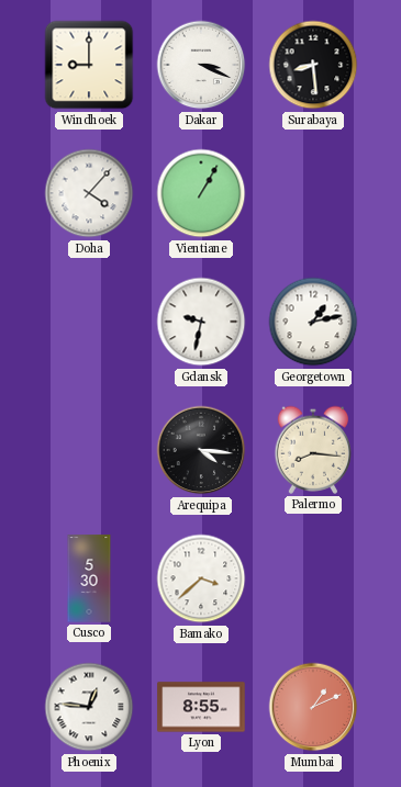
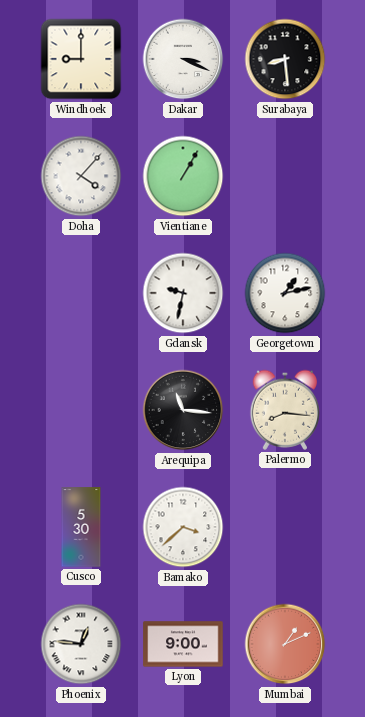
Arequipa: 4:16 -> 11:16
Lyon: 8:55 -> 9:00
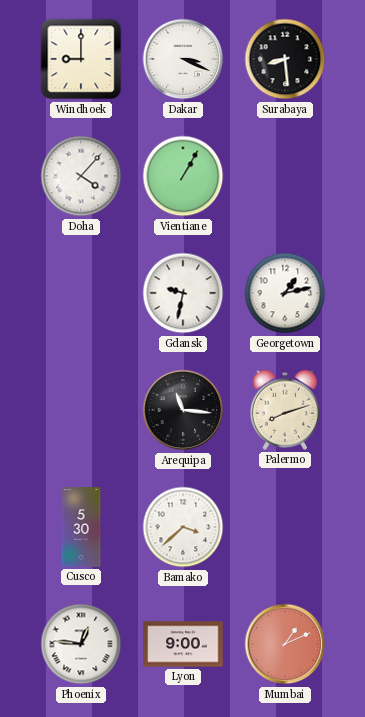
Palermo: 8:16 -> 8:12
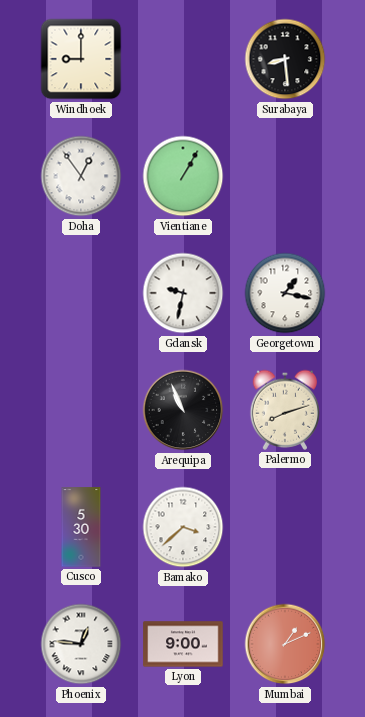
Dakar: 3:19 -> none
Doha: 4:07 -> 12:54
Georgetown: 1:13 -> 1:17
Arequipa: 11:16 -> 10:56
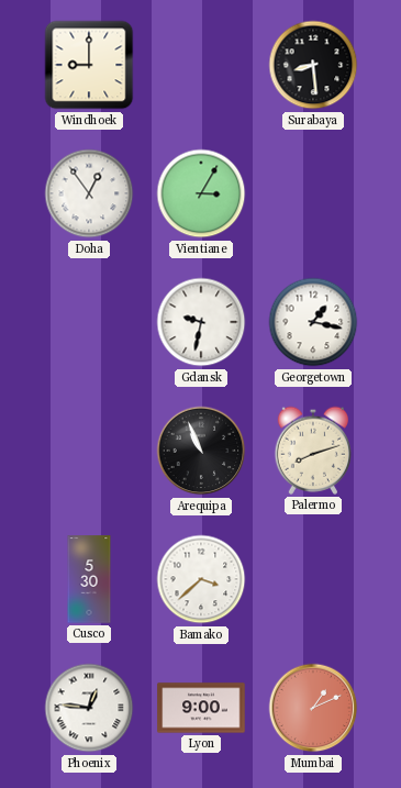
Vientiane: 1:05 -> 3:05
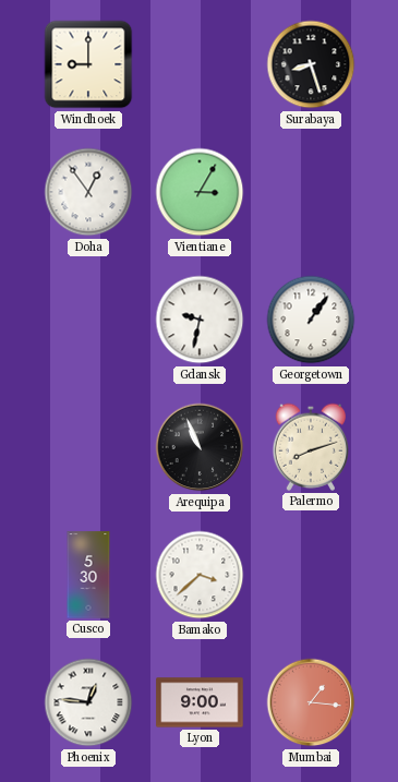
Surabaya: 8:29 -> 8:27
Georgetown: 1:17 -> 1:06
Mumbai: 1:11 -> 1:16
